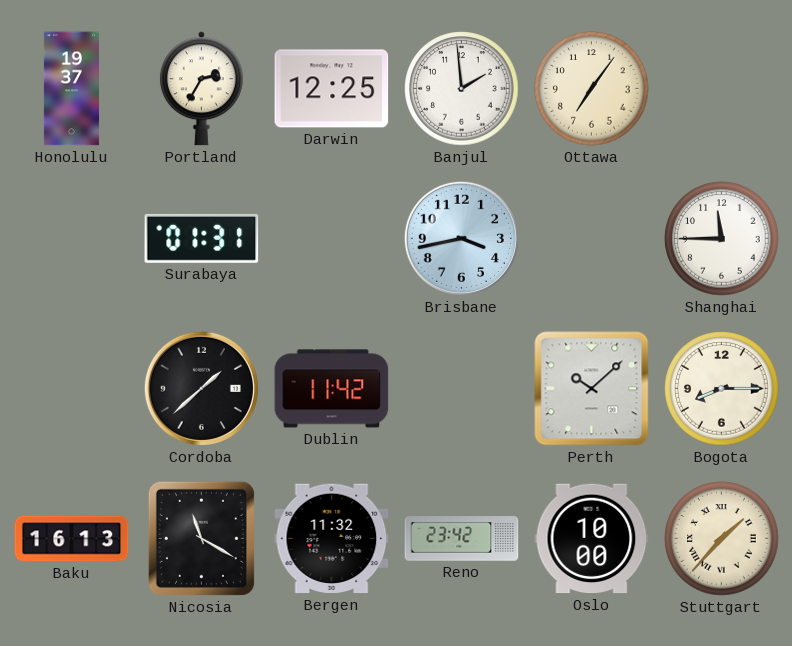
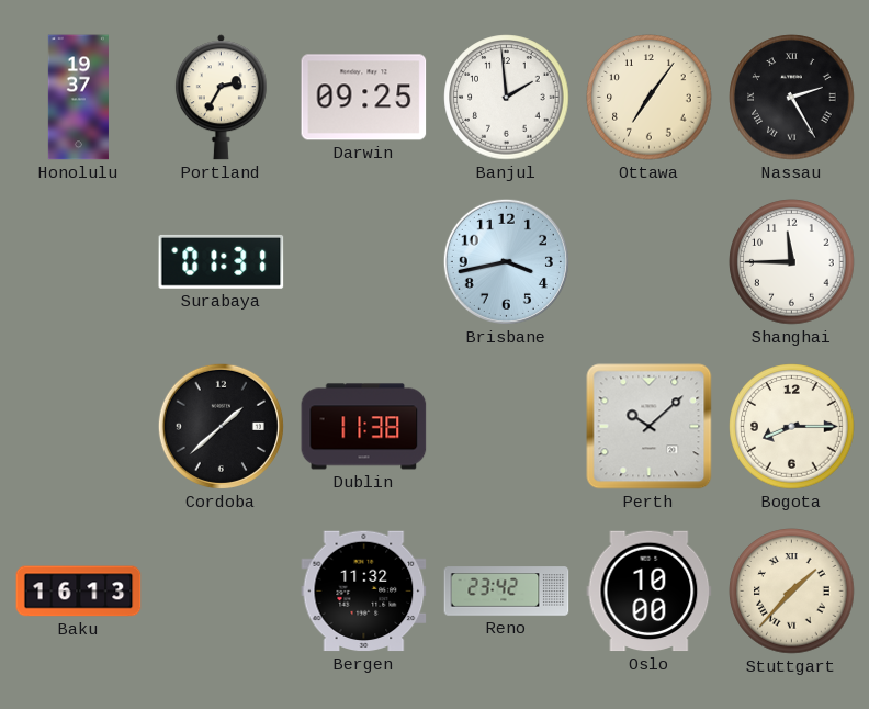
Darwin: 12:25 -> 09:25
Nassau: none -> 2:25
Dublin: 11:42 -> 11:38
Nicosia: 11:20 -> none
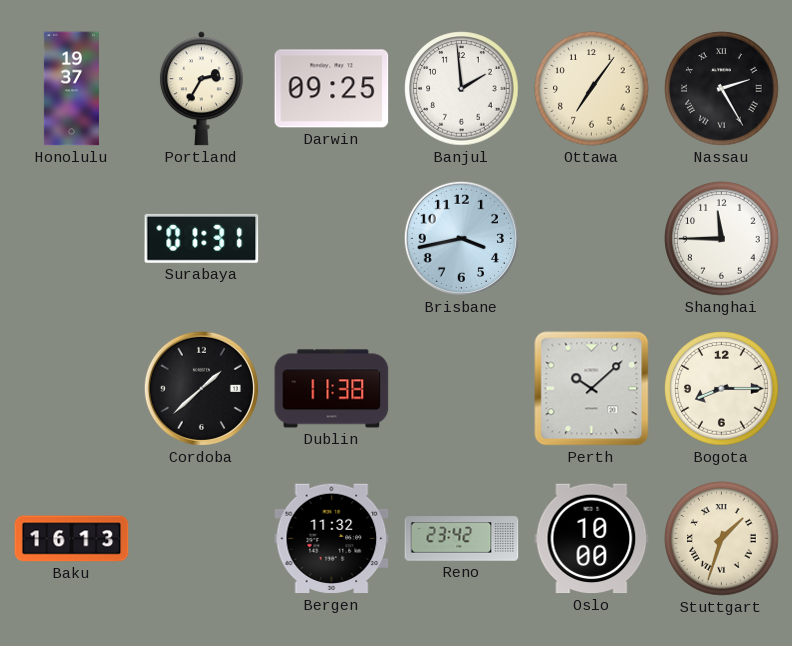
Stuttgart: 1:37 -> 1:33
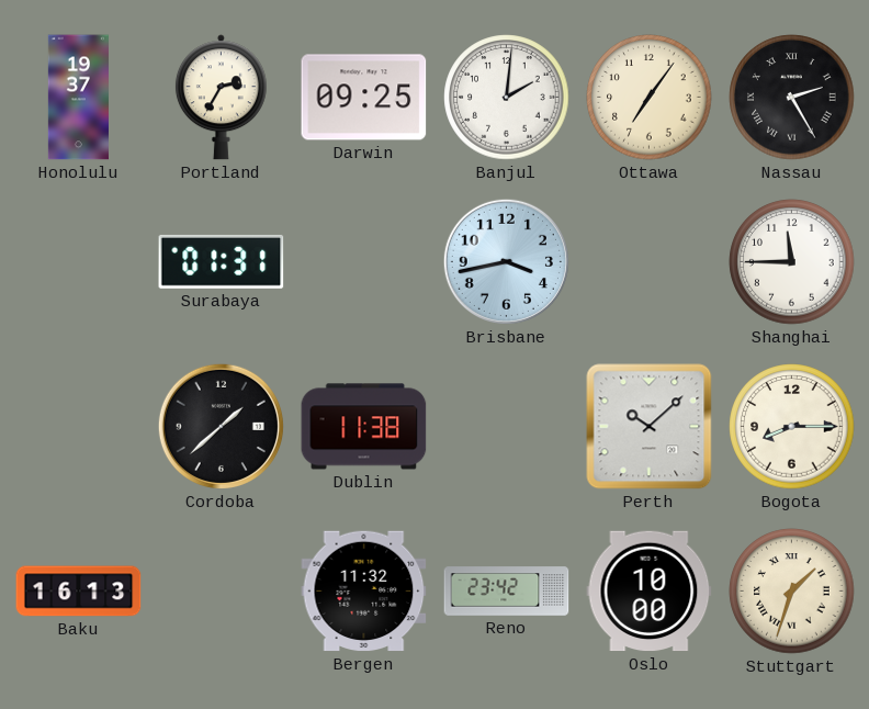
Banjul: 1:59 -> 2:01
